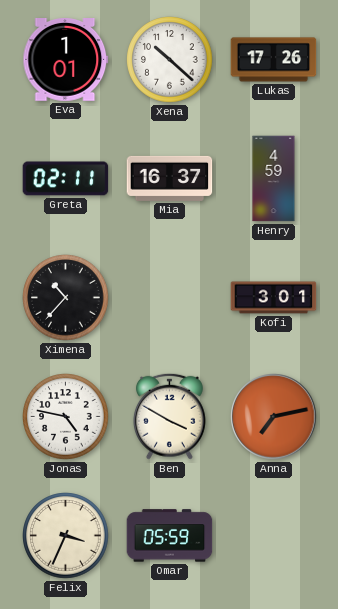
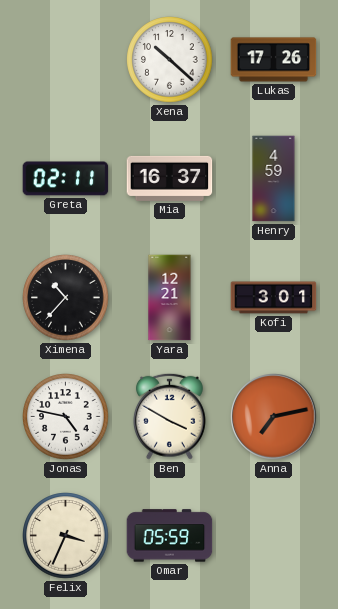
Eva: 1:01 -> none
Yara: none -> 12:21
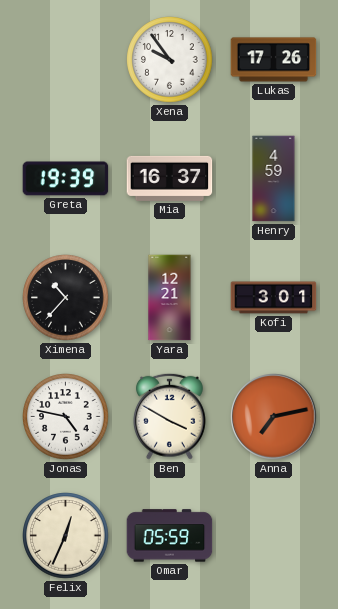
Xena: 10:22 -> 9:54
Greta: 02:11 -> 19:39
Felix: 3:34 -> 12:34
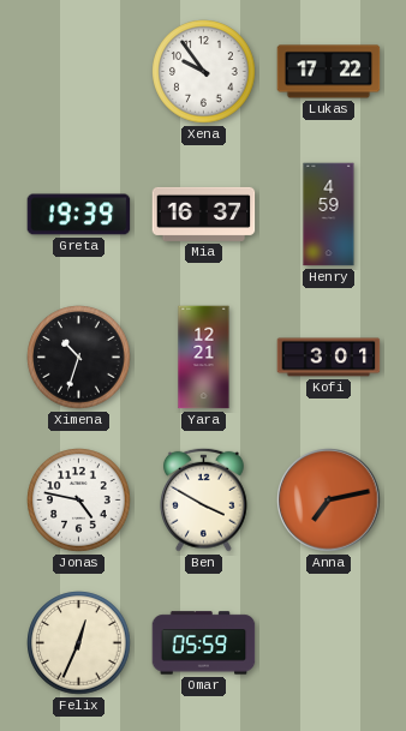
Lukas: 17:26 -> 17:22
Ximena: 10:37 -> 10:33
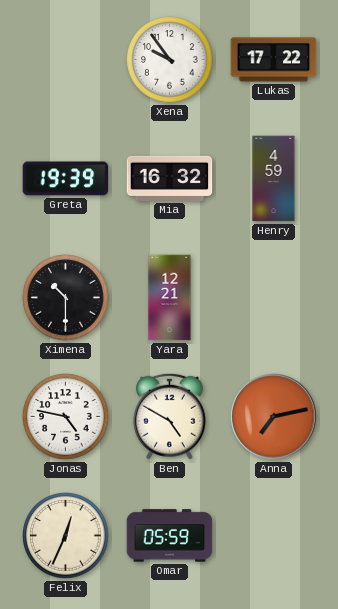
Mia: 16:37 -> 16:32
Ximena: 10:33 -> 10:30
Kofi: 3:01 -> none
Ben: 3:50 -> 4:50
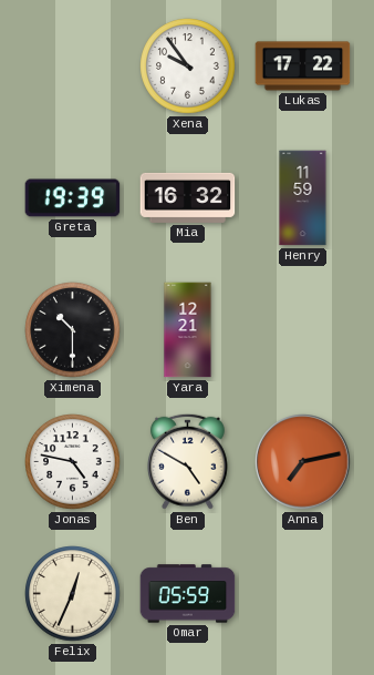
Henry: 4:59 -> 11:59
